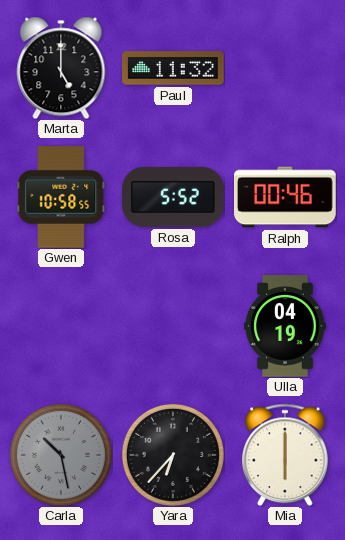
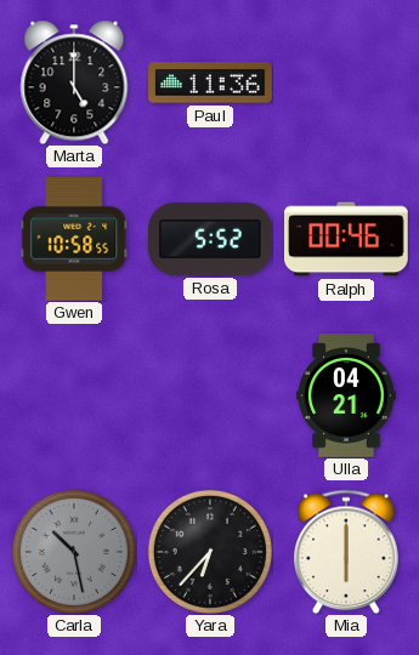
Paul: 11:32 -> 11:36
Ulla: 04:19 -> 04:21
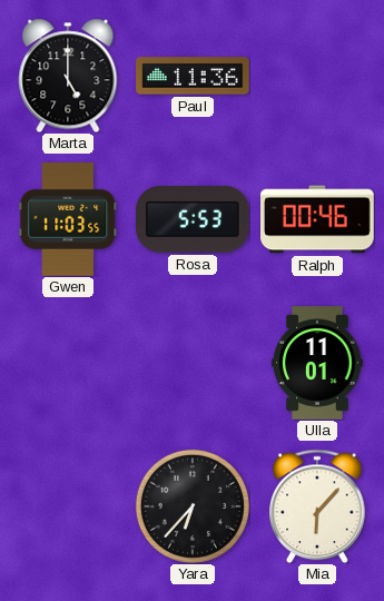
Gwen: 10:58 -> 11:03
Rosa: 5:52 -> 5:53
Ulla: 04:21 -> 11:01
Carla: 10:28 -> none
Mia: 6:00 -> 6:07
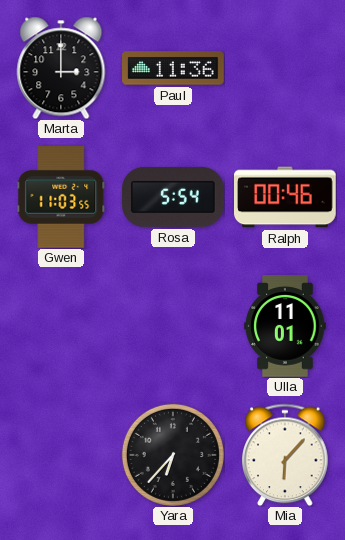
Marta: 5:00 -> 3:00
Rosa: 5:53 -> 5:54
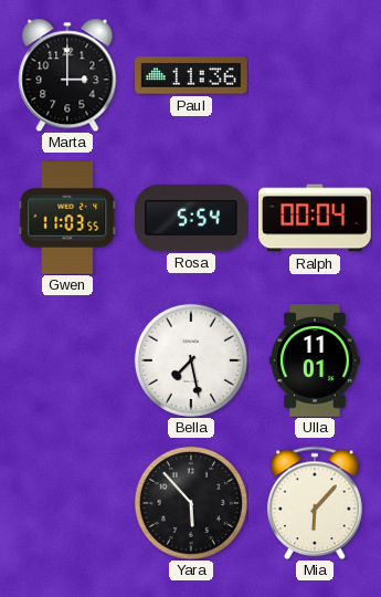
Ralph: 00:46 -> 00:04
Bella: none -> 7:28
Yara: 6:37 -> 5:53
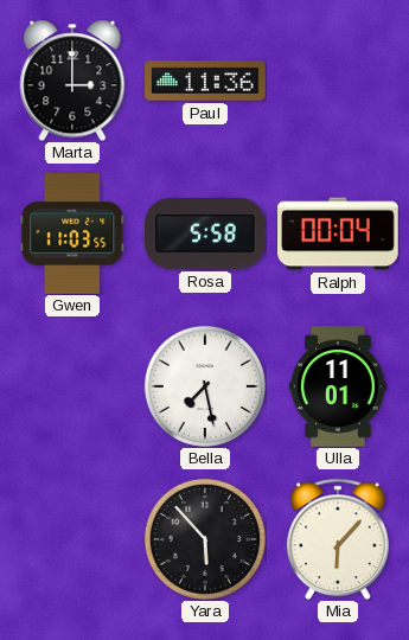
Rosa: 5:54 -> 5:58
